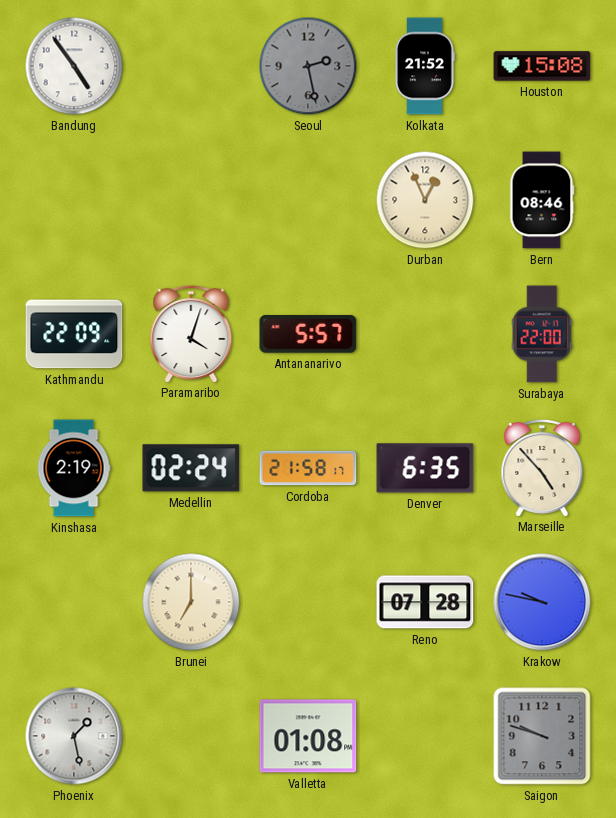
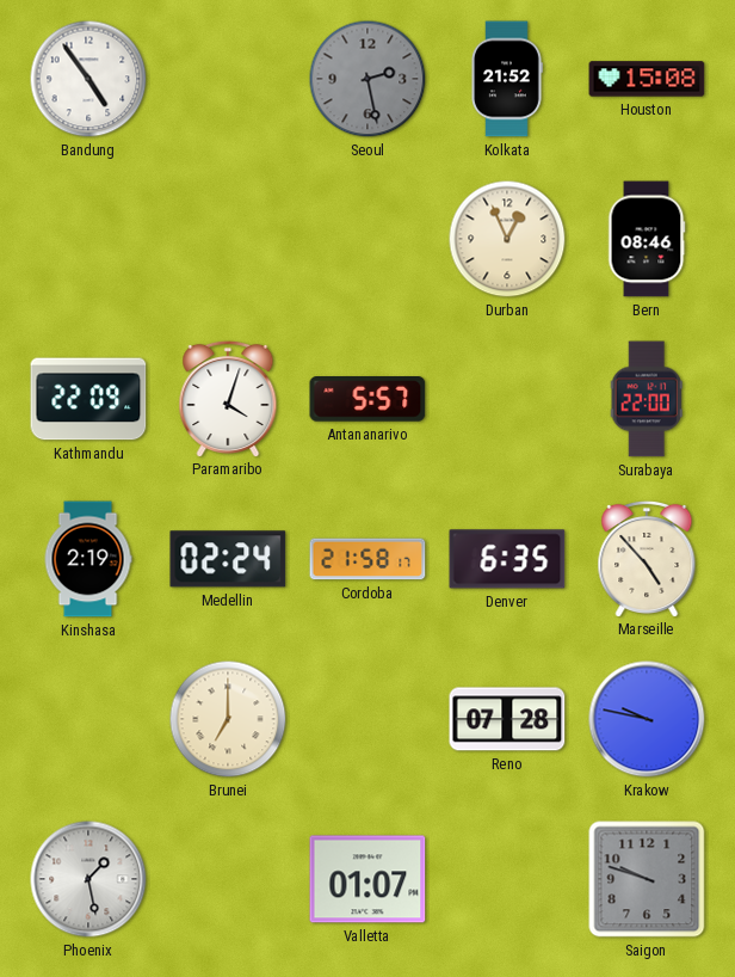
Valletta: 01:08 -> 01:07
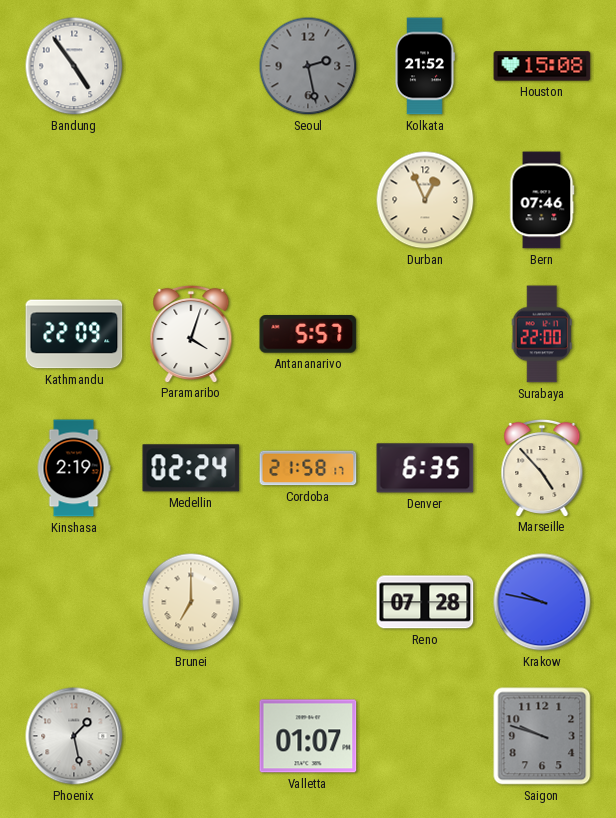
Bern: 08:46 -> 07:46
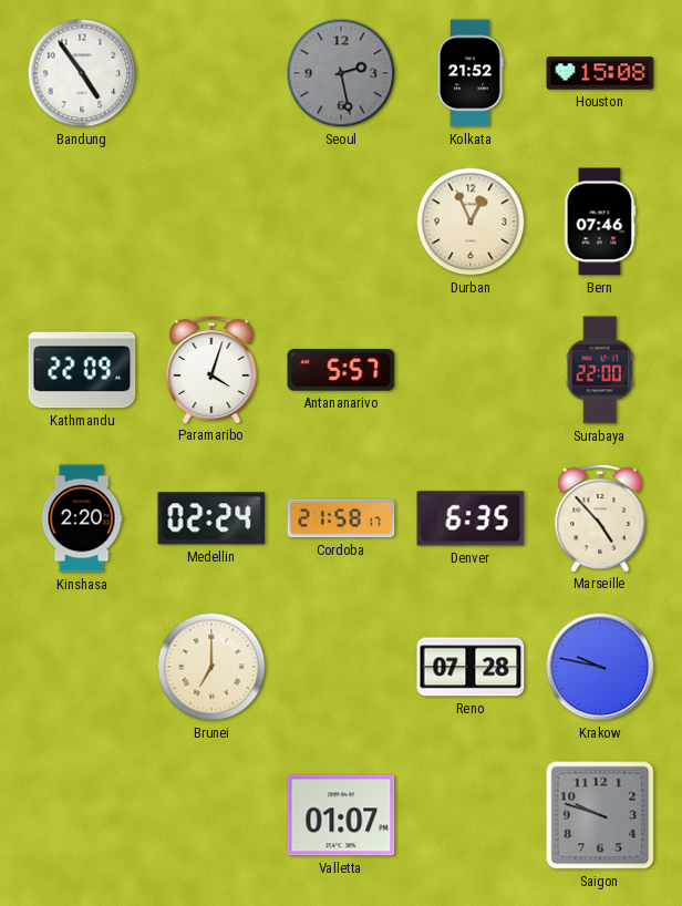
Kinshasa: 2:19 -> 2:20
Phoenix: 1:28 -> none
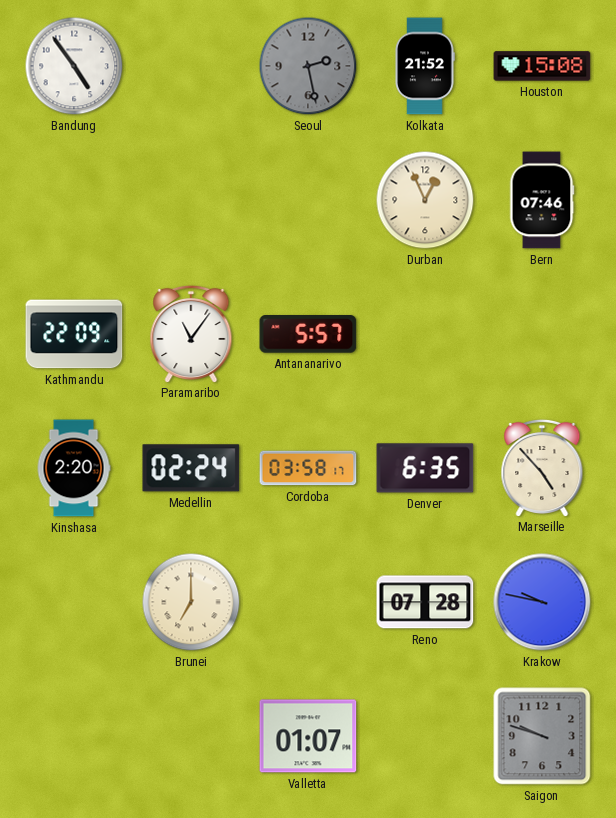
Paramaribo: 4:03 -> 11:06
Surabaya: 22:00 -> none
Cordoba: 21:58 -> 03:58
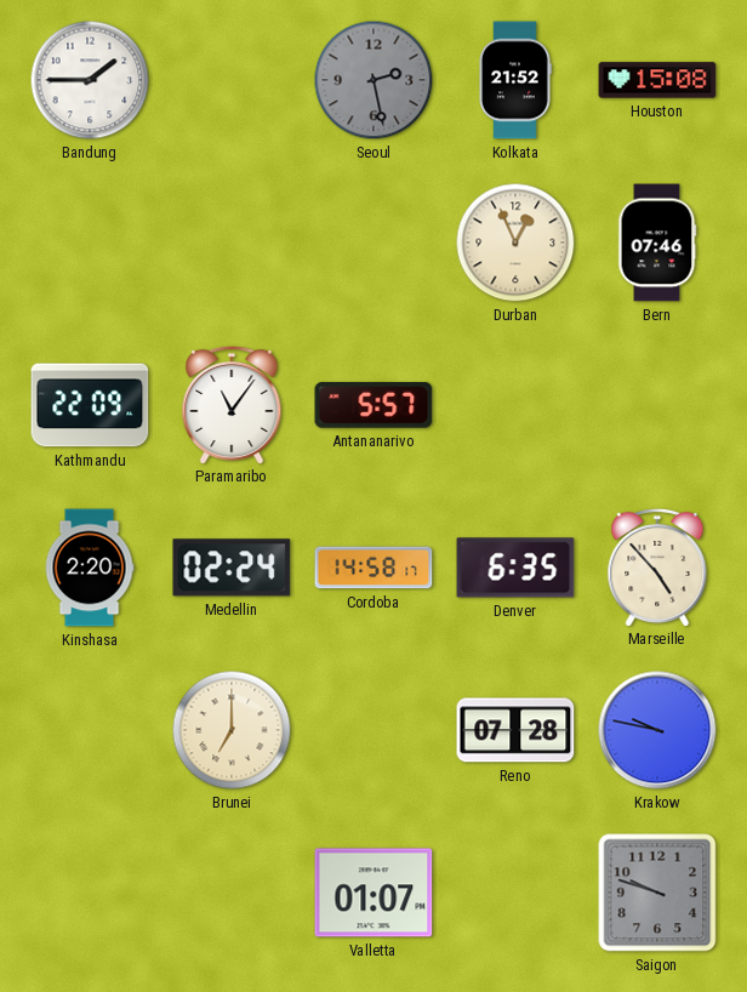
Bandung: 4:54 -> 1:45
Cordoba: 03:58 -> 14:58
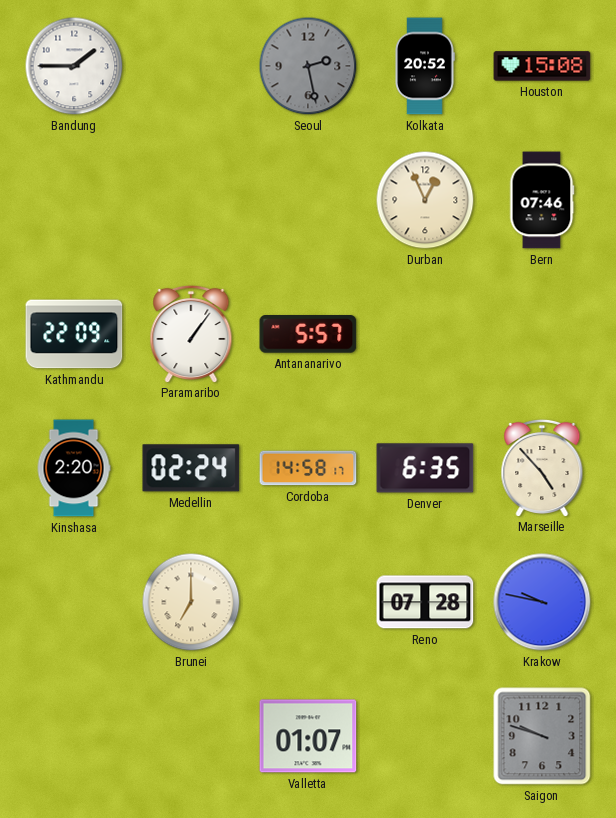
Kolkata: 21:52 -> 20:52
Paramaribo: 11:06 -> 1:06
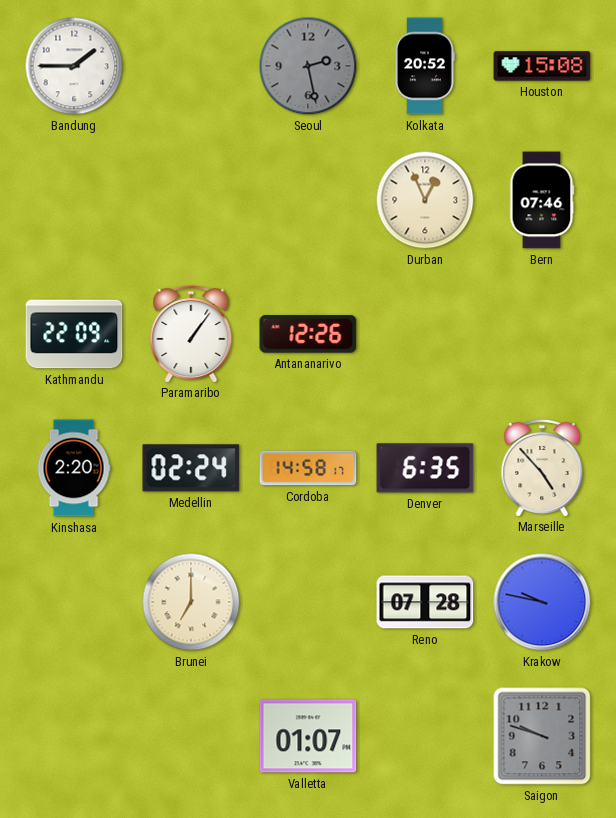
Antananarivo: 5:57 -> 12:26
